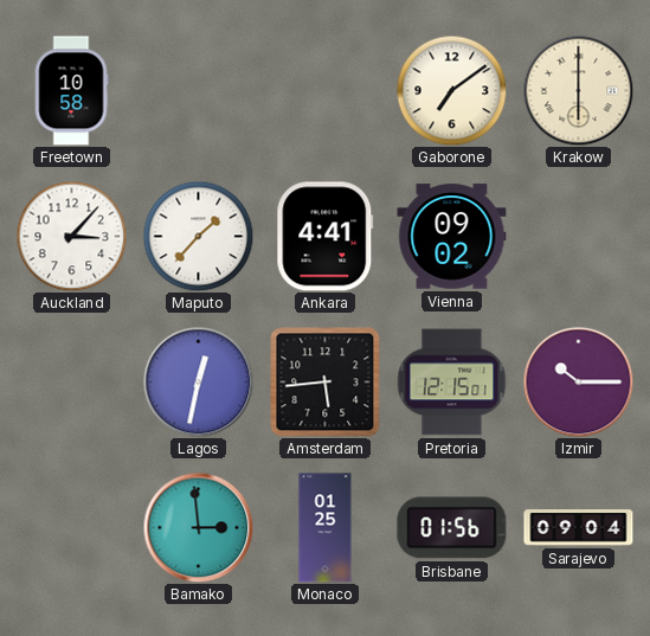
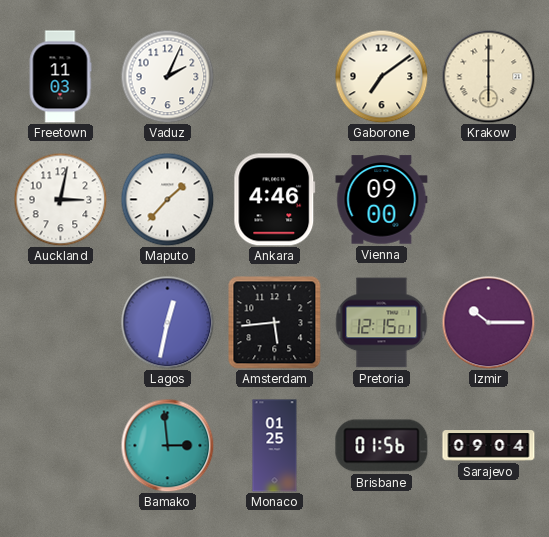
Freetown: 10:58 -> 11:03
Vaduz: none -> 2:04
Auckland: 3:07 -> 3:02
Ankara: 4:41 -> 4:46
Vienna: 09:02 -> 09:00
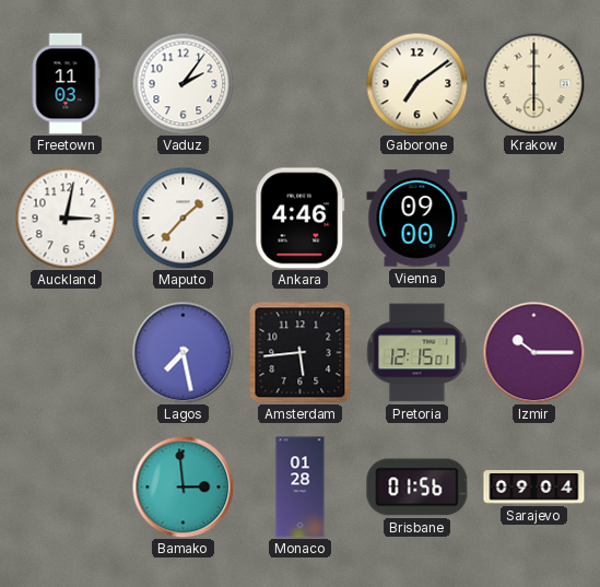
Vaduz: 2:04 -> 2:06
Lagos: 12:32 -> 7:28
Monaco: 01:25 -> 01:28
